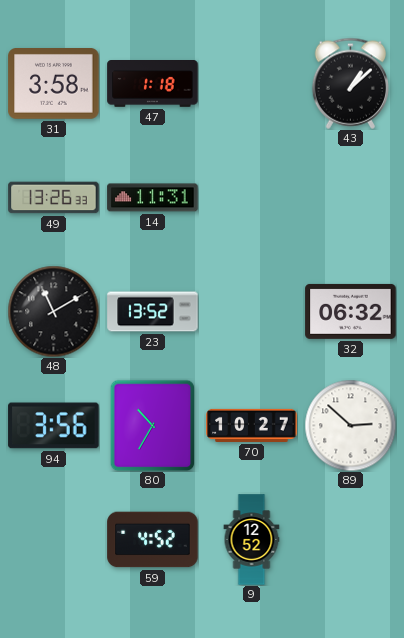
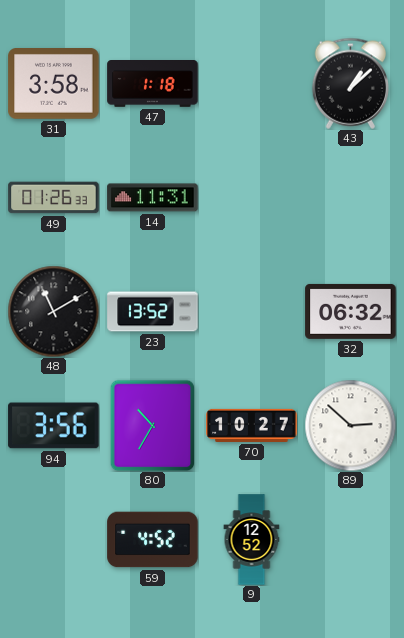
49: 13:26 -> 01:26
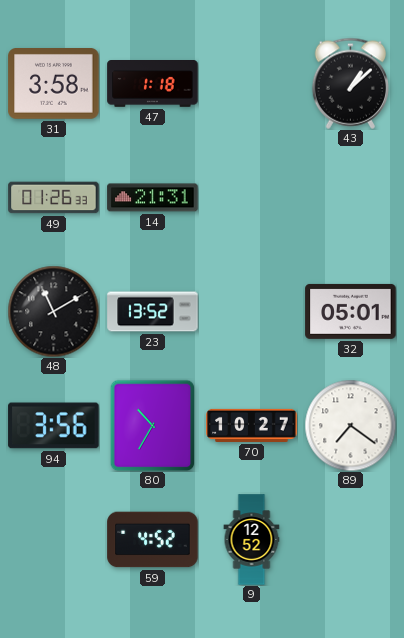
14: 11:31 -> 21:31
32: 06:32 -> 05:01
89: 2:52 -> 7:21
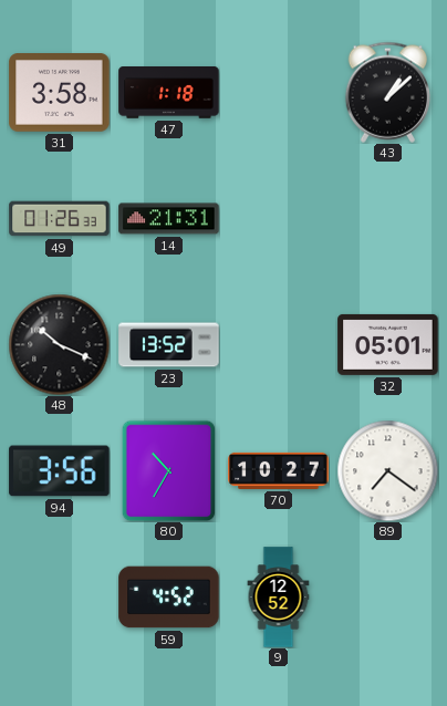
48: 11:10 -> 10:19
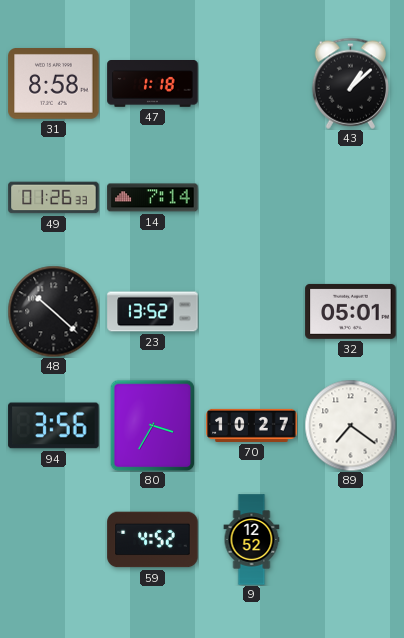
31: 3:58 -> 8:58
14: 21:31 -> 7:14
48: 10:19 -> 10:22
80: 10:35 -> 3:35
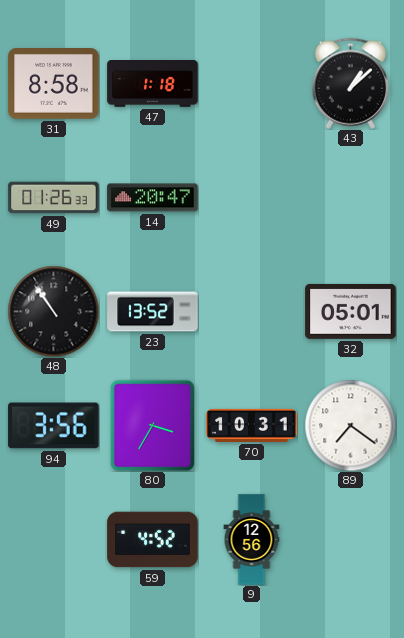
14: 7:14 -> 20:47
48: 10:22 -> 10:54
70: 10:27 -> 10:31
9: 12:52 -> 12:56
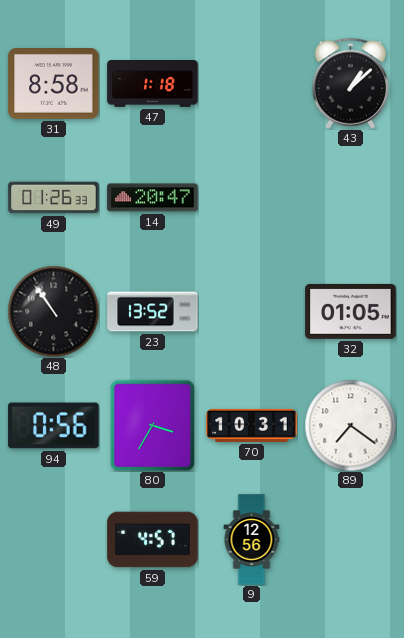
32: 05:01 -> 01:05
94: 3:56 -> 0:56
59: 4:52 -> 4:57
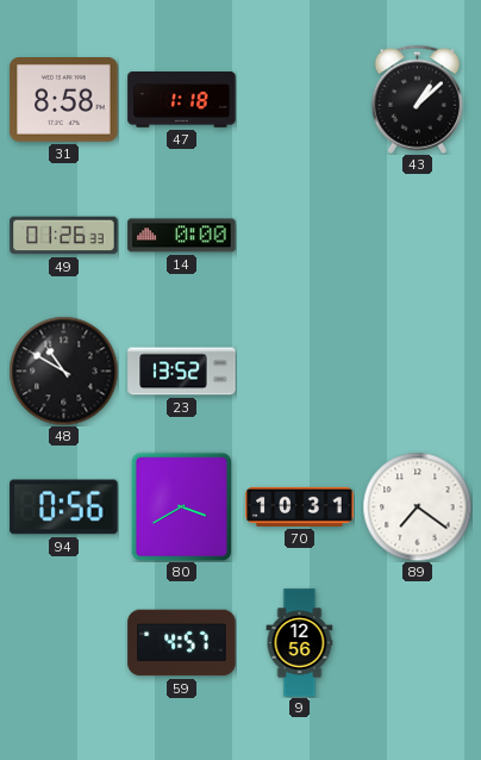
14: 20:47 -> 0:00
48: 10:54 -> 10:50
32: 01:05 -> none
80: 3:35 -> 3:40
